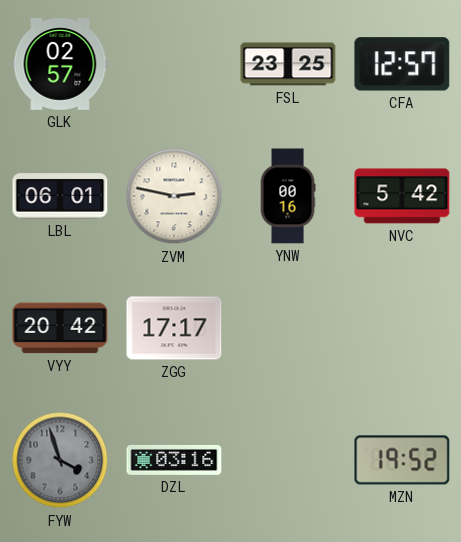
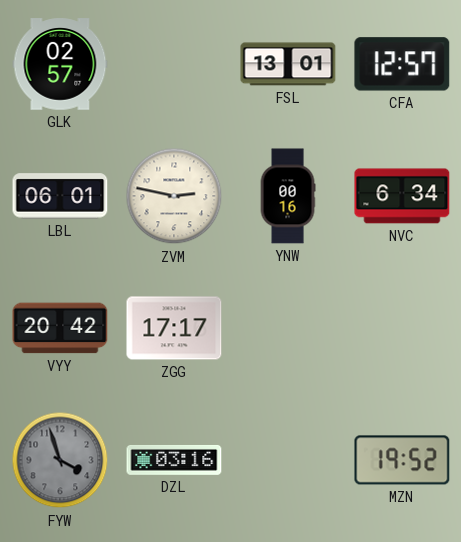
FSL: 23:25 -> 13:01
NVC: 5:42 -> 6:34
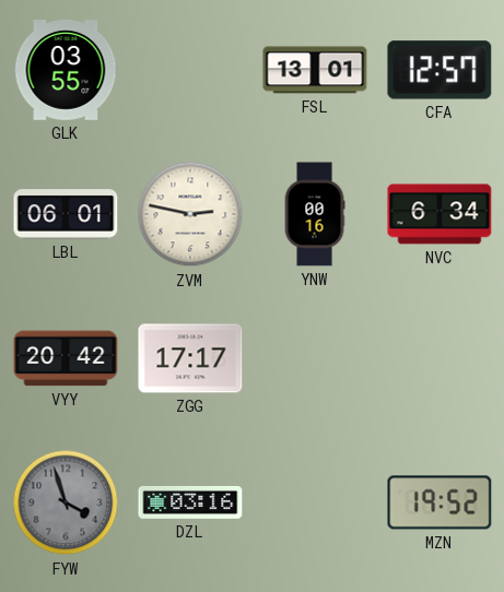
GLK: 02:57 -> 03:55
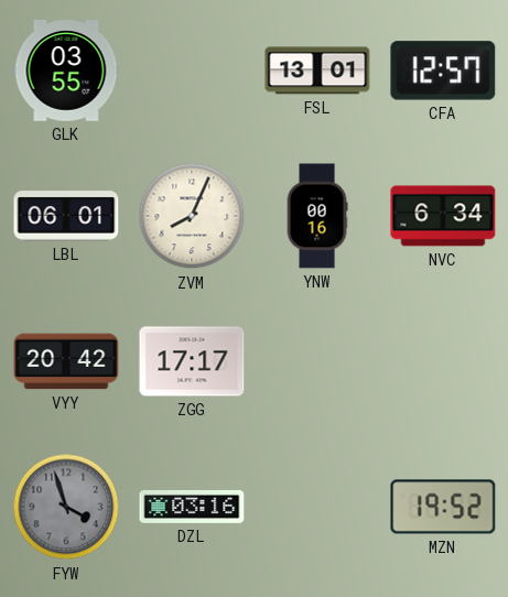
ZVM: 2:47 -> 8:04
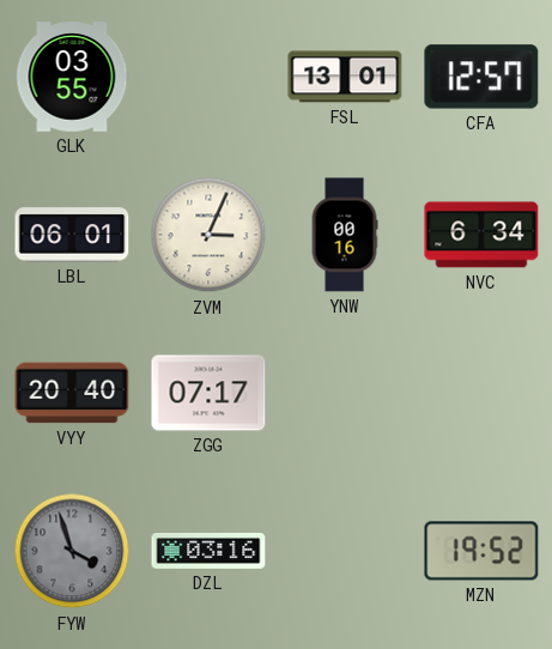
ZVM: 8:04 -> 3:04
VYY: 20:42 -> 20:40
ZGG: 17:17 -> 07:17
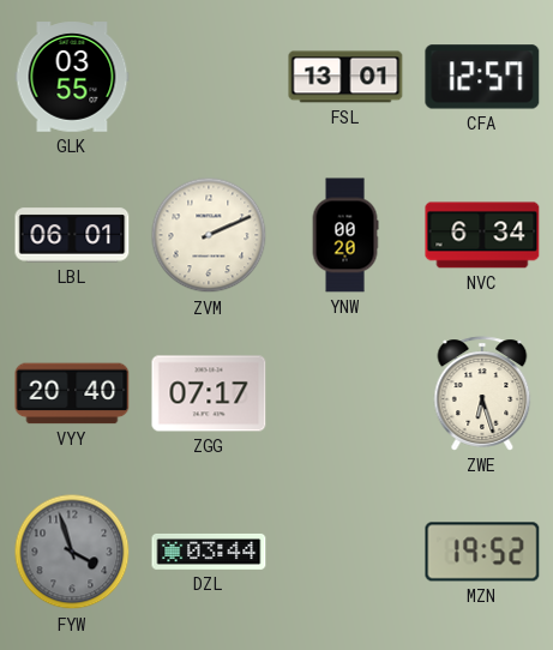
ZVM: 3:04 -> 2:11
YNW: 00:16 -> 00:20
ZWE: none -> 6:27
DZL: 03:16 -> 03:44
